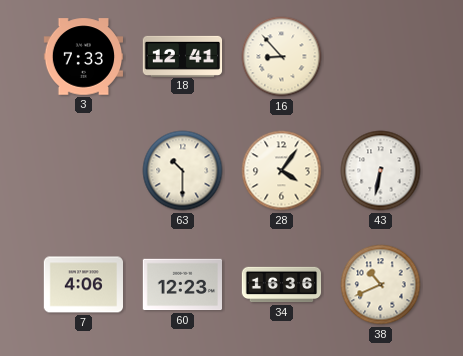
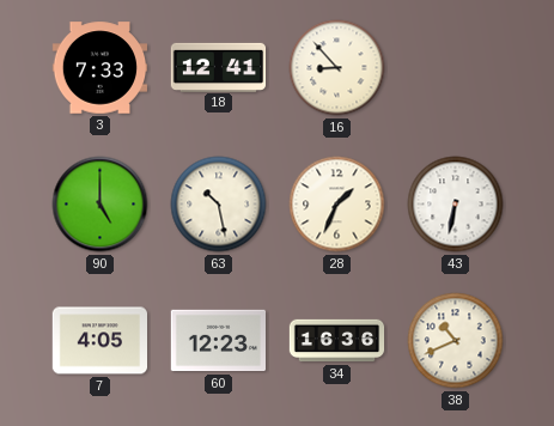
90: none -> 5:00
63: 10:30 -> 10:28
28: 4:06 -> 1:34
7: 4:06 -> 4:05
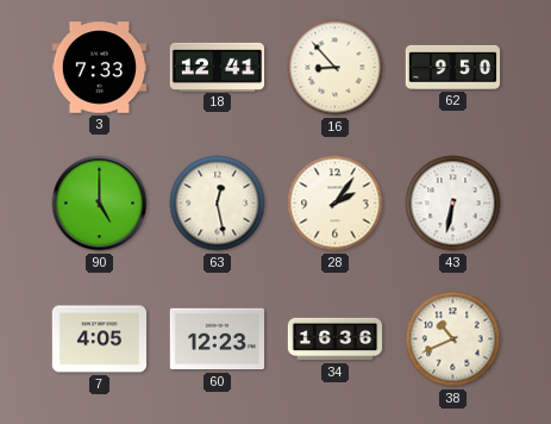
62: none -> 9:50
63: 10:28 -> 12:28
28: 1:34 -> 2:06
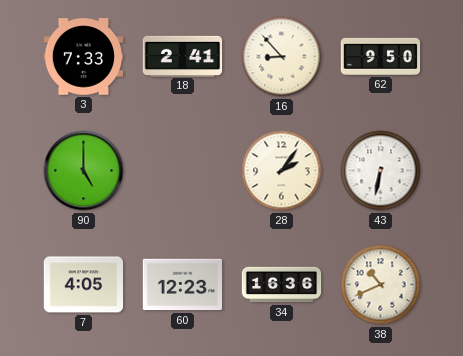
18: 12:41 -> 2:41
63: 12:28 -> none
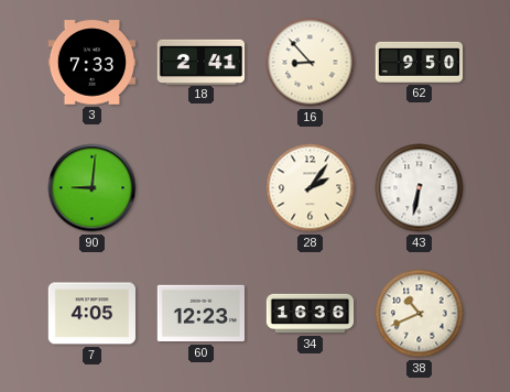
90: 5:00 -> 9:01
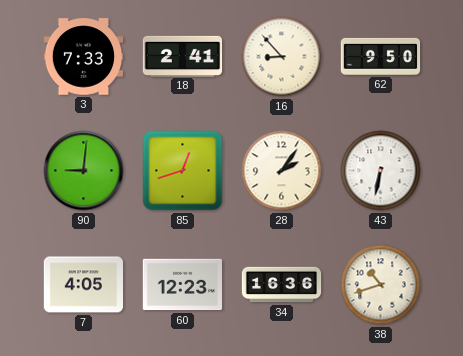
85: none -> 12:42
38: 10:41 -> 10:42
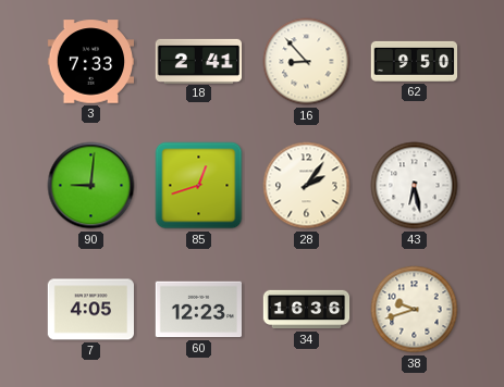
43: 6:32 -> 6:28
38: 10:42 -> 9:42
